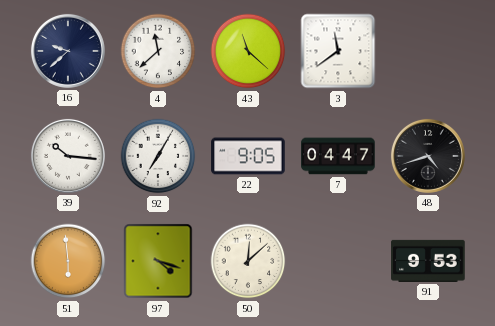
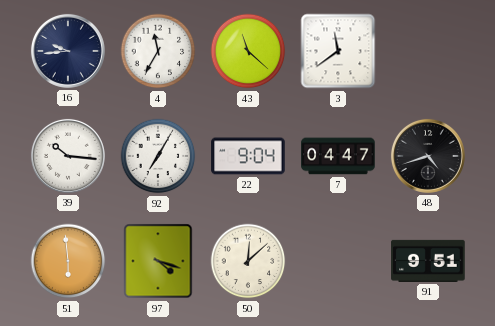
16: 9:38 -> 9:44
4: 11:38 -> 11:35
22: 9:05 -> 9:04
91: 9:53 -> 9:51
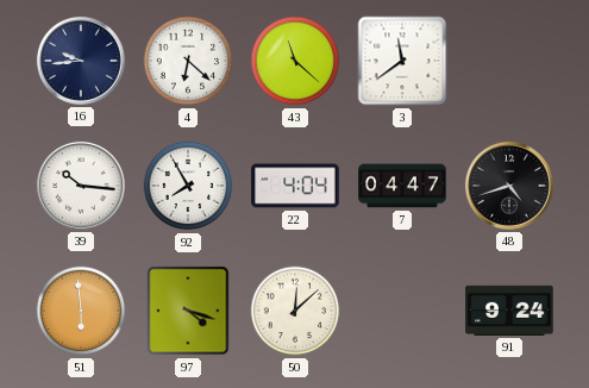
4: 11:35 -> 6:22
92: 7:05 -> 7:55
22: 9:04 -> 4:04
91: 9:51 -> 9:24
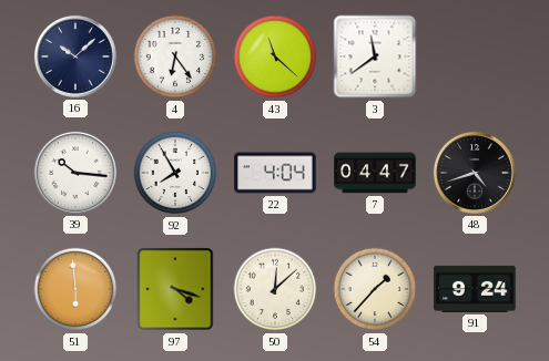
16: 9:44 -> 10:08
4: 6:22 -> 6:24
54: none -> 1:37
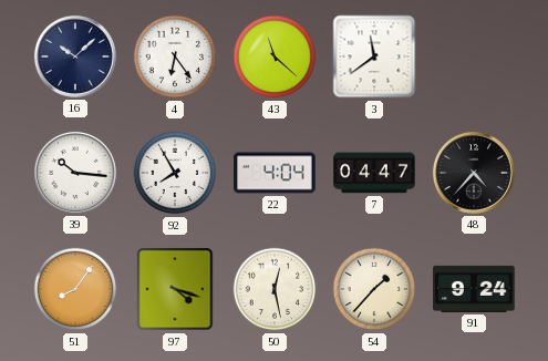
48: 4:42 -> 4:37
51: 5:59 -> 8:06
50: 12:08 -> 12:28
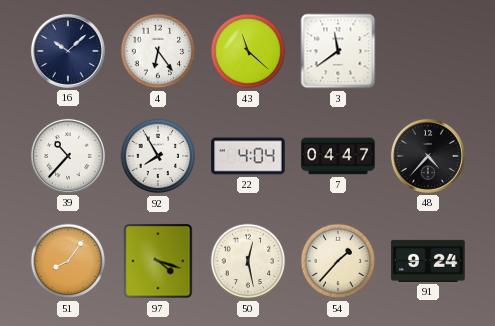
39: 10:16 -> 10:37
